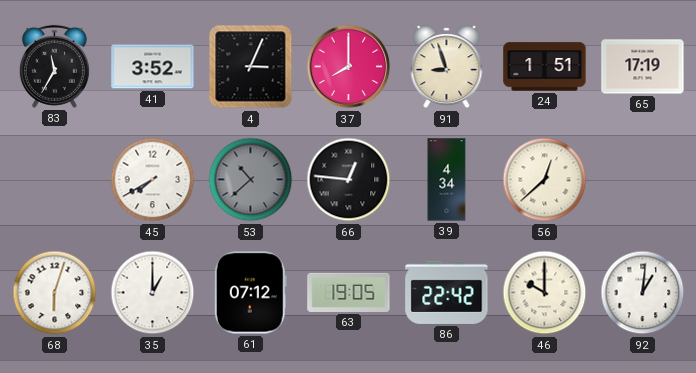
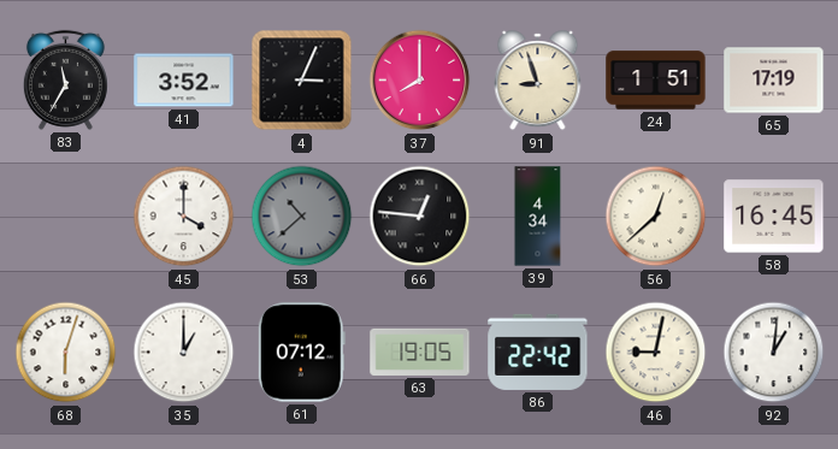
45: 7:40 -> 4:00
58: none -> 16:45
46: 10:00 -> 9:02
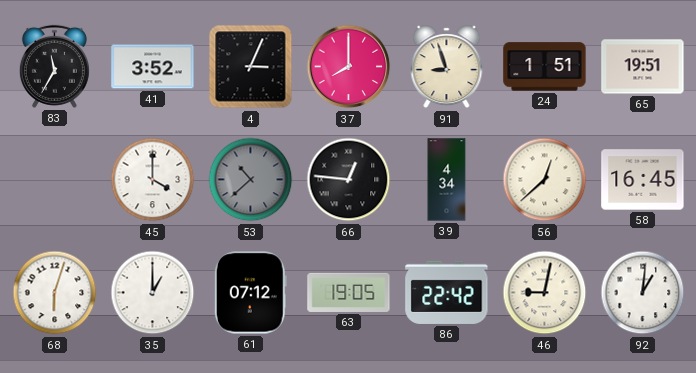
65: 17:19 -> 19:51
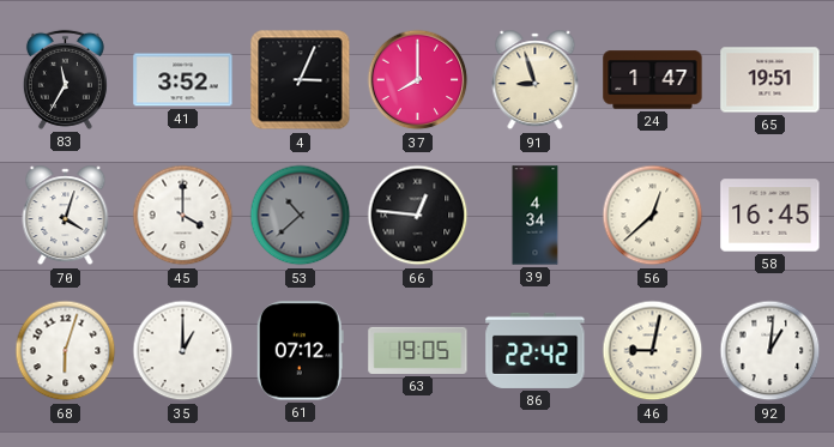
24: 1:51 -> 1:47
70: none -> 4:03
